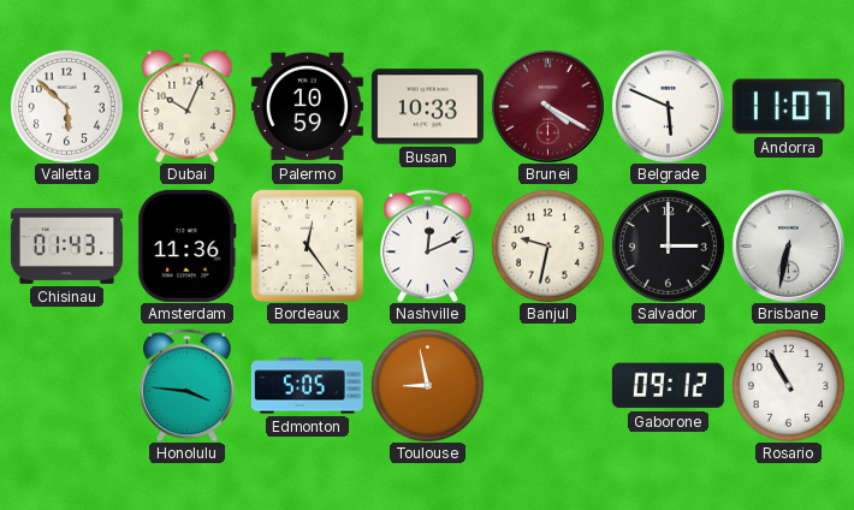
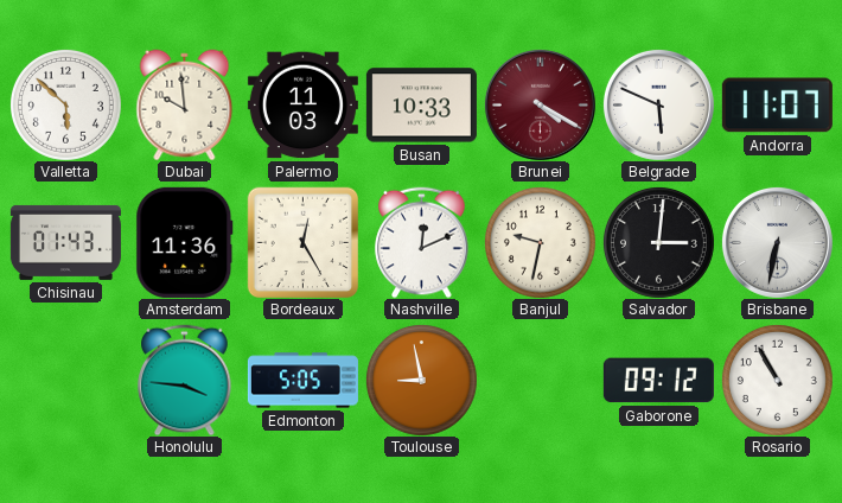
Dubai: 10:04 -> 9:59
Palermo: 10:59 -> 11:03
Bordeaux: 12:24 -> 12:25
Salvador: 3:00 -> 3:01
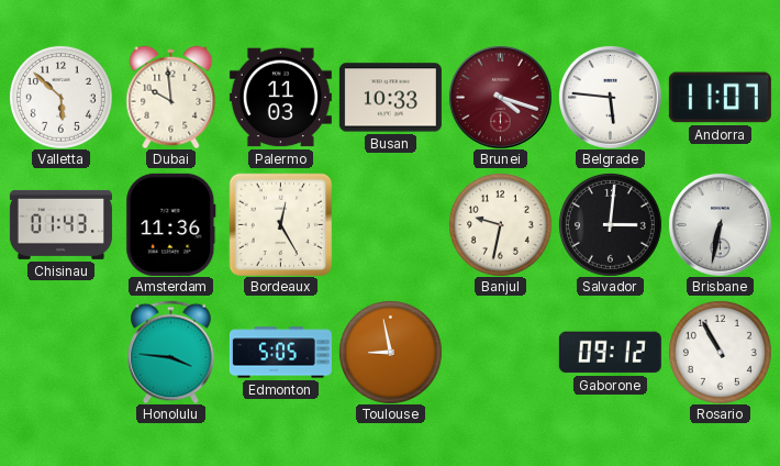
Brunei: 4:20 -> 4:18
Belgrade: 5:49 -> 5:46
Nashville: 12:11 -> none
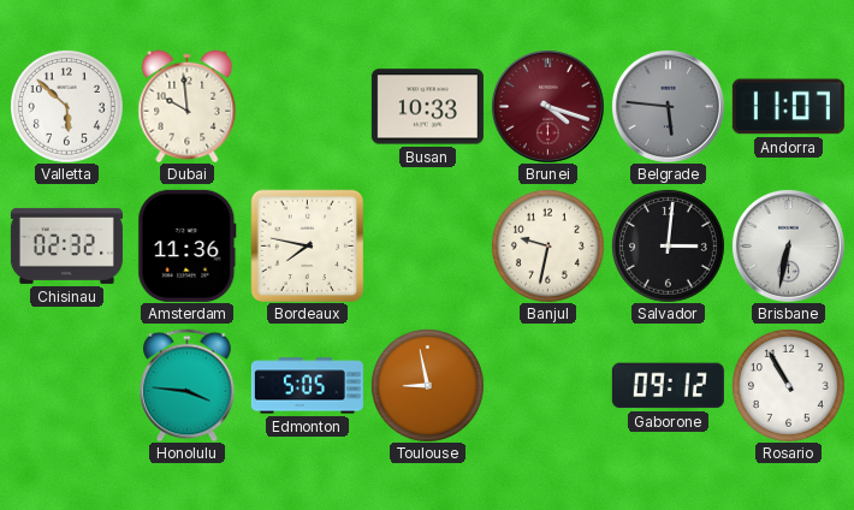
Palermo: 11:03 -> none
Belgrade dial: white -> grey
Chisinau: 01:43 -> 02:32
Bordeaux: 12:25 -> 7:47
